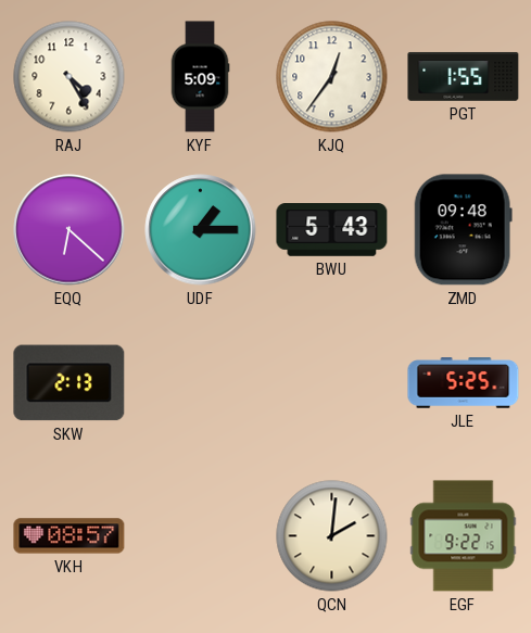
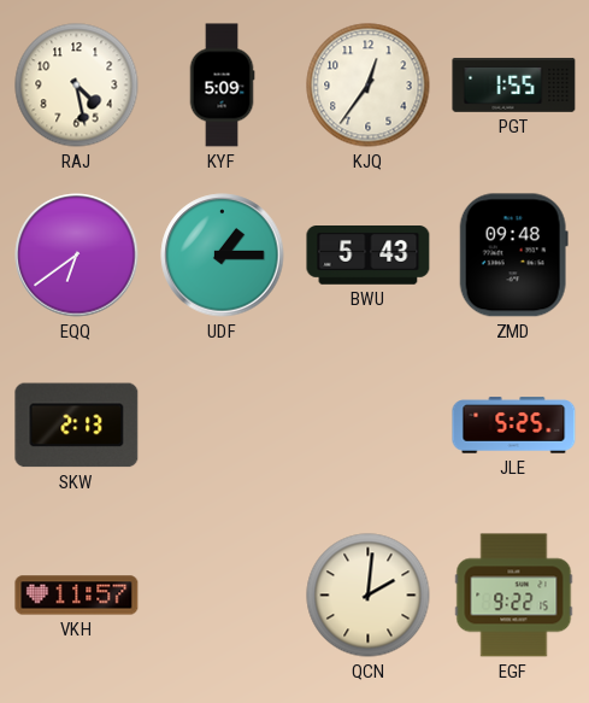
RAJ: 4:25 -> 4:28
EQQ: 6:22 -> 6:39
VKH: 08:57 -> 11:57
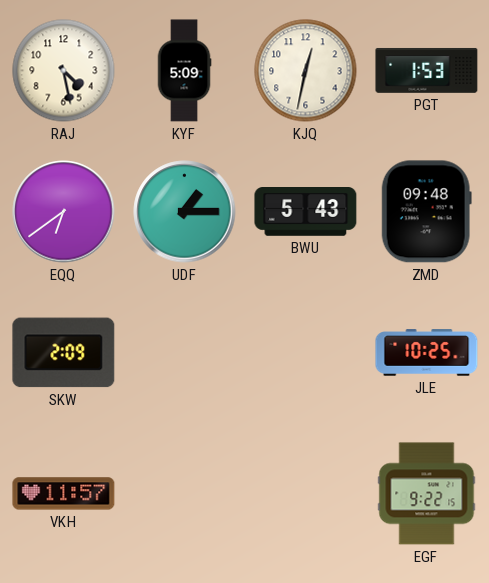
KJQ: 12:36 -> 12:32
PGT: 1:55 -> 1:53
SKW: 2:13 -> 2:09
JLE: 5:25 -> 10:25
QCN: 2:01 -> none
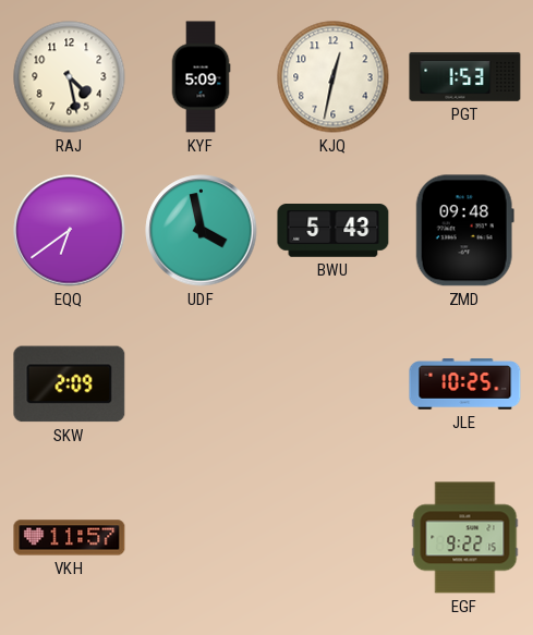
UDF: 1:15 -> 3:58
